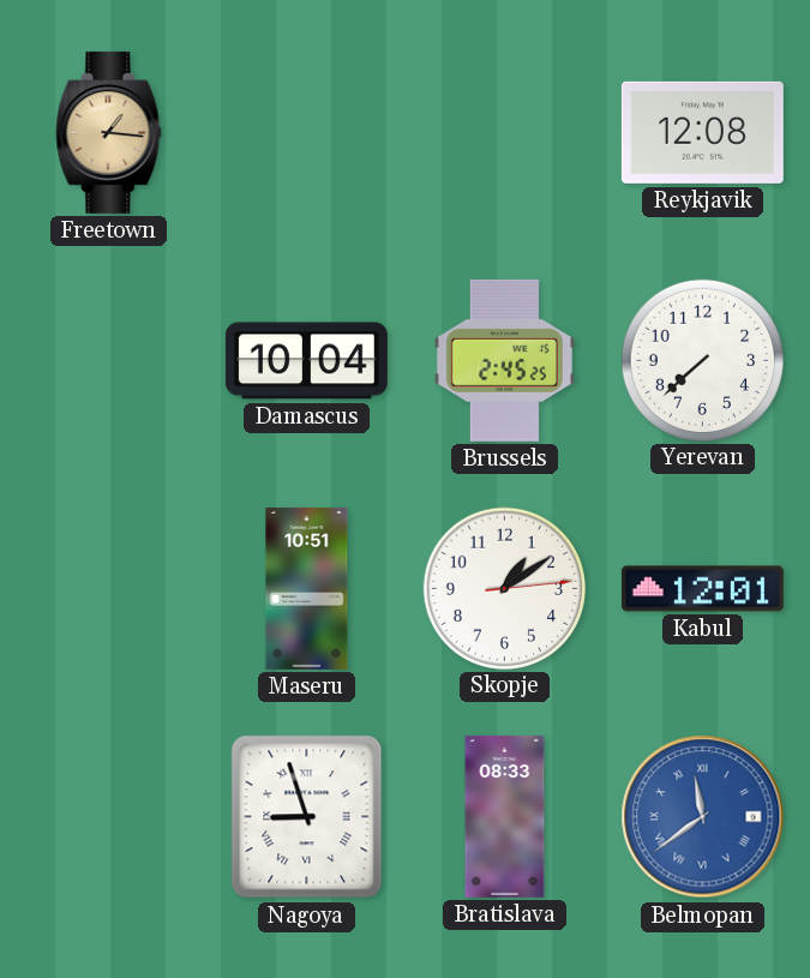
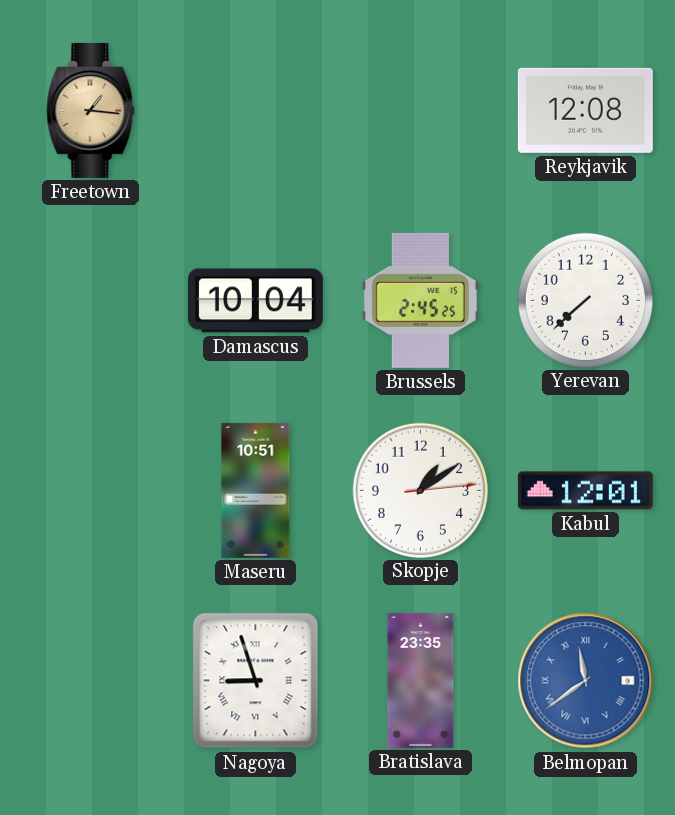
Bratislava: 08:33 -> 23:35
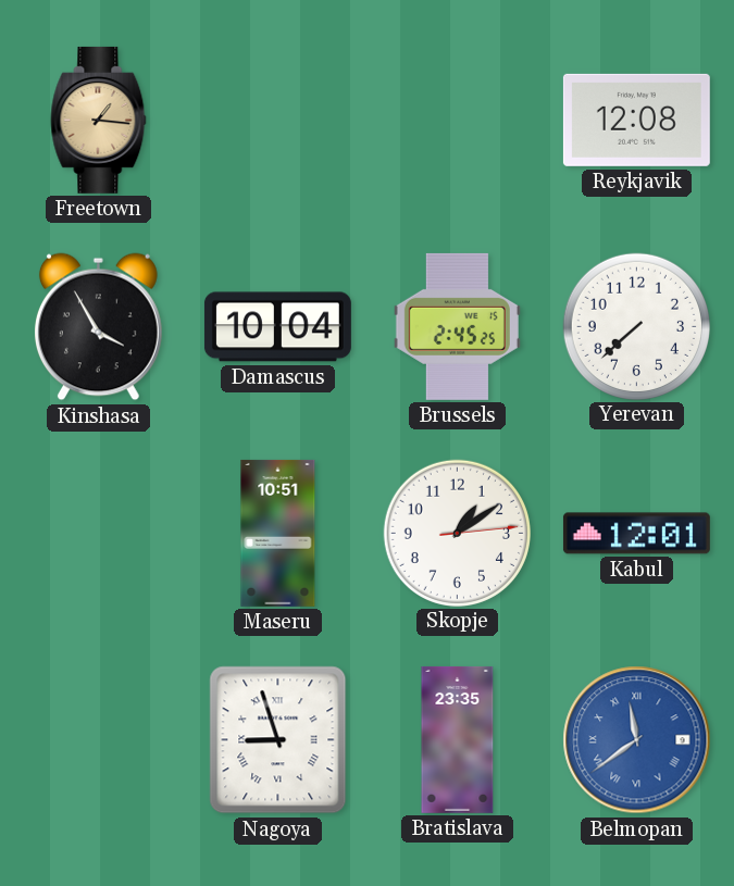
Kinshasa: none -> 3:55
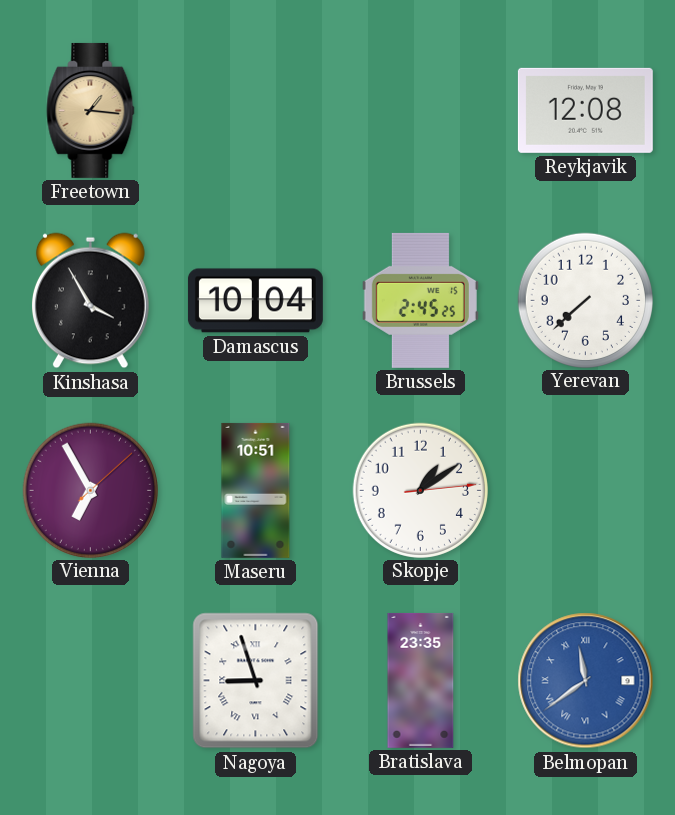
Vienna: none -> 6:55
Kabul: 12:01 -> none
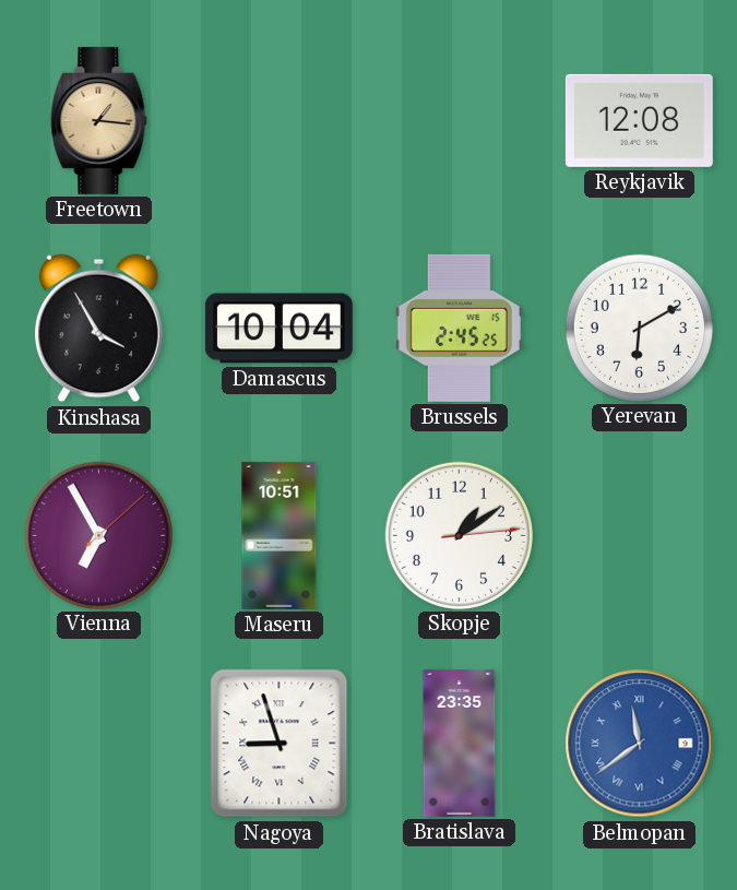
Yerevan: 7:38 -> 6:10
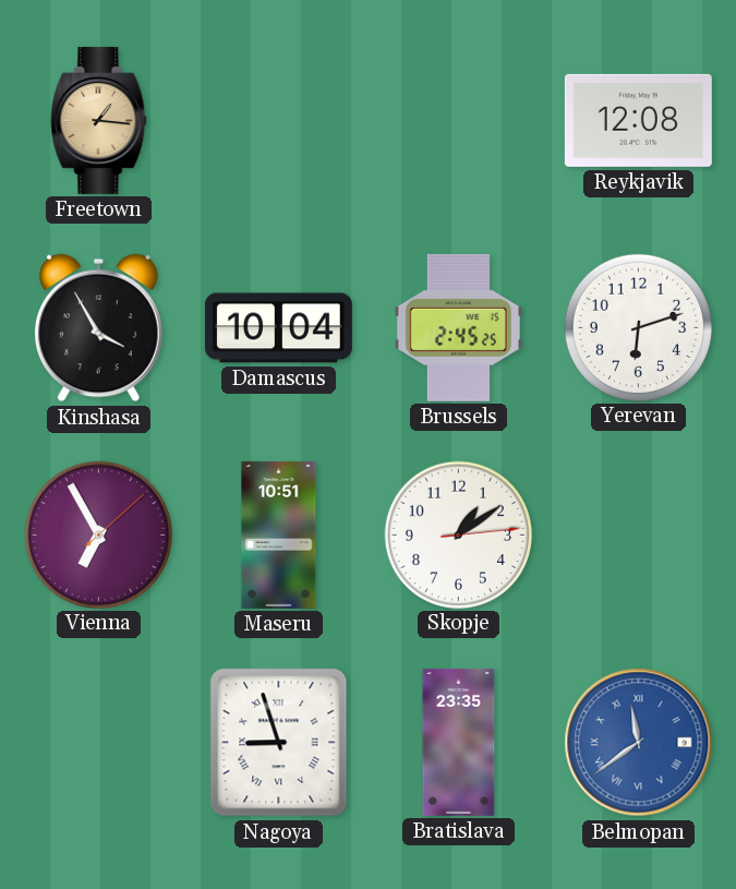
Yerevan: 6:10 -> 6:12
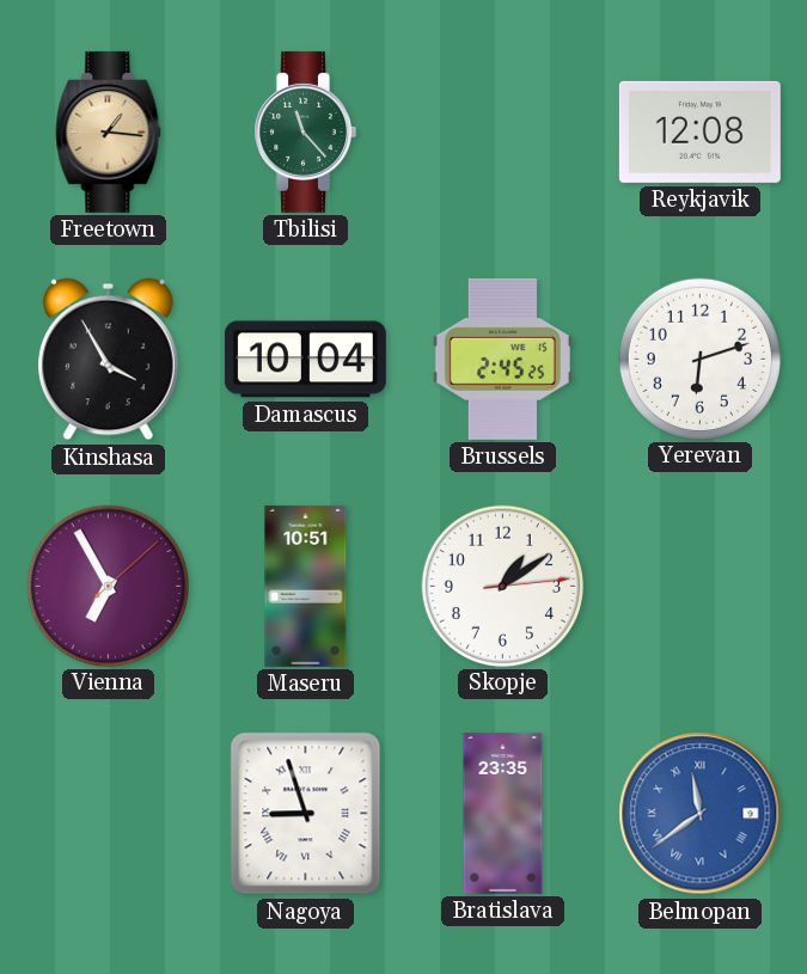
Tbilisi: none -> 11:23
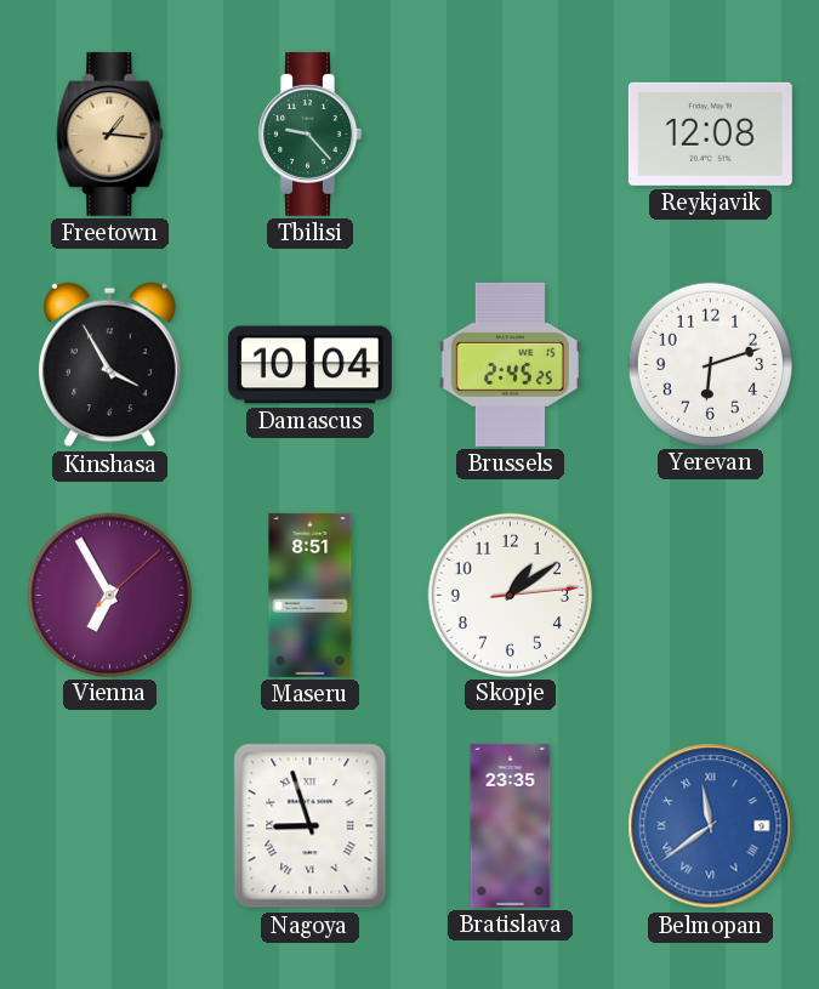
Tbilisi: 11:23 -> 9:23
Maseru: 10:51 -> 8:51
